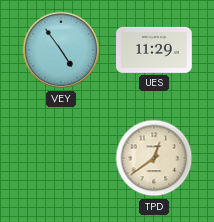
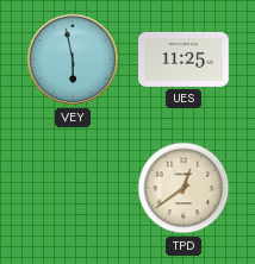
VEY: 4:54 -> 5:58
UES: 11:29 -> 11:25
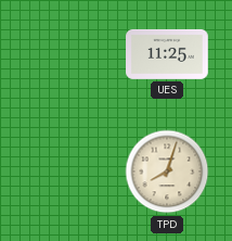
VEY: 5:58 -> none
TPD: 12:39 -> 8:03
